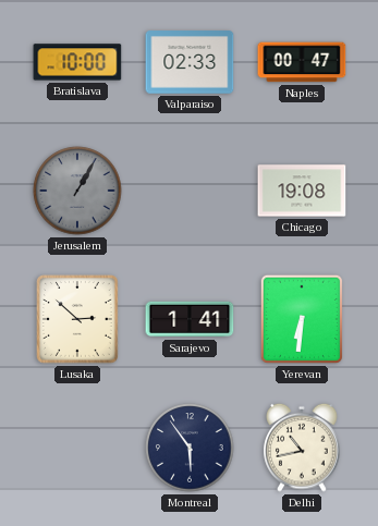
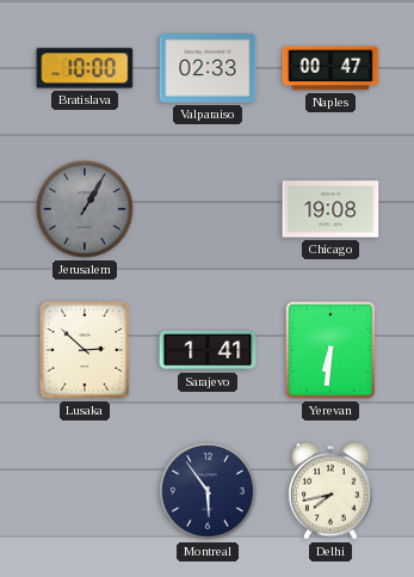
Delhi: 10:43 -> 7:43
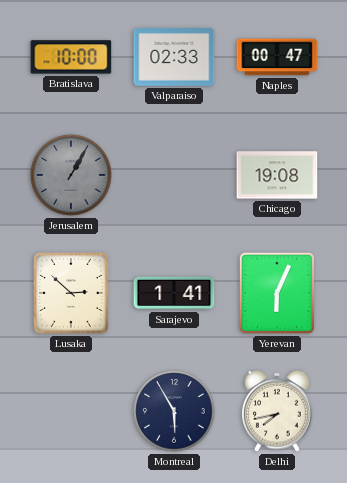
Yerevan: 6:31 -> 6:04
Montreal: 5:54 -> 5:55
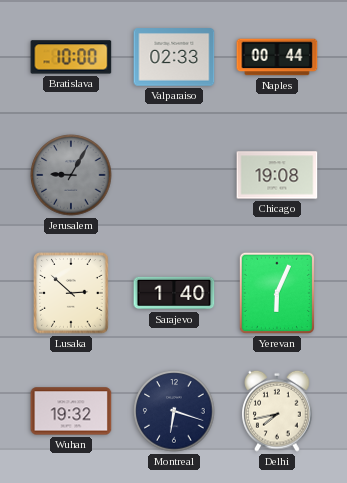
Naples: 00:47 -> 00:44
Jerusalem: 1:05 -> 9:05
Sarajevo: 1:41 -> 1:40
Wuhan: none -> 19:32
Montreal: 5:55 -> 6:18
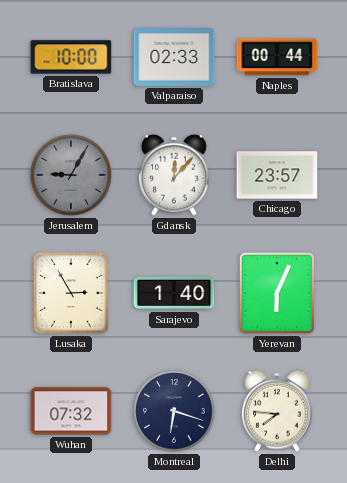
Gdansk: none -> 12:07
Chicago: 19:08 -> 23:57
Lusaka: 2:52 -> 2:55
Wuhan: 19:32 -> 07:32
Delhi: 7:43 -> 7:46
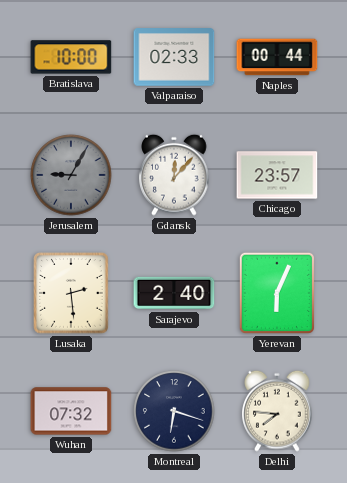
Lusaka: 2:55 -> 2:29
Sarajevo: 1:40 -> 2:40
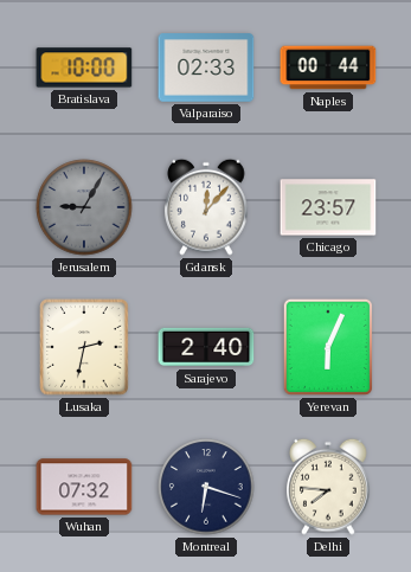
Lusaka: 2:29 -> 2:32
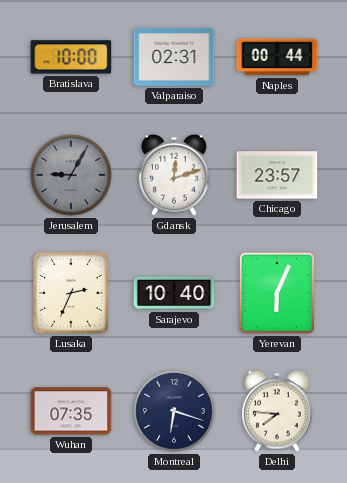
Valparaiso: 02:33 -> 02:31
Gdansk: 12:07 -> 12:12
Lusaka: 2:32 -> 2:34
Sarajevo: 2:40 -> 10:40
Wuhan: 07:32 -> 07:35
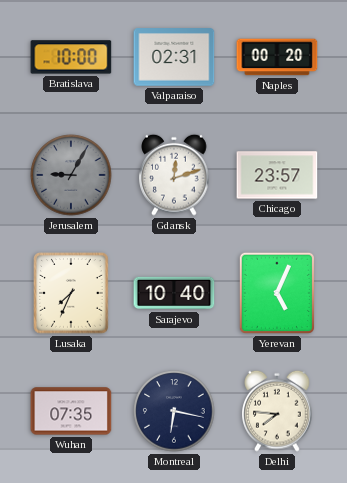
Naples: 00:44 -> 00:20
Lusaka: 2:34 -> 7:34
Yerevan: 6:04 -> 5:04
Montreal: 6:18 -> 6:17
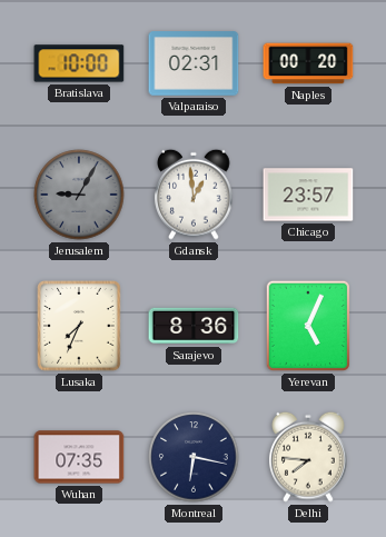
Gdansk: 12:12 -> 12:59
Sarajevo: 10:40 -> 8:36
